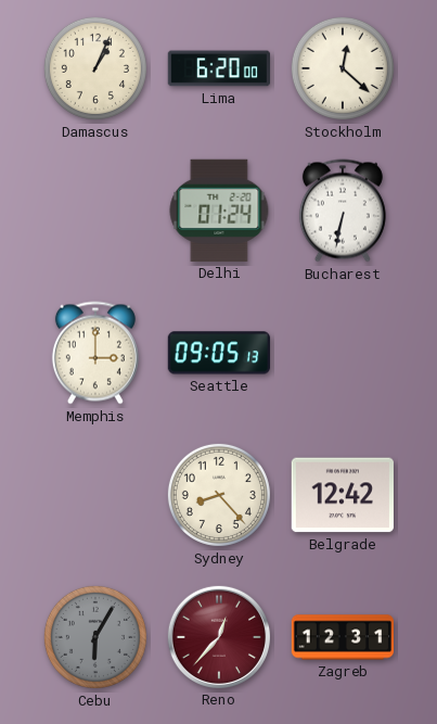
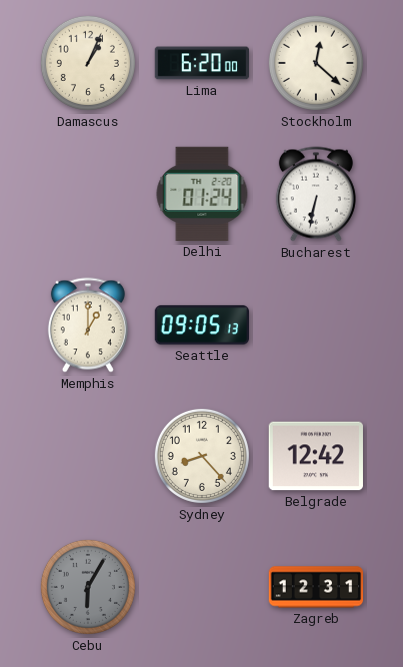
Memphis: 3:00 -> 1:00
Reno: 12:37 -> none
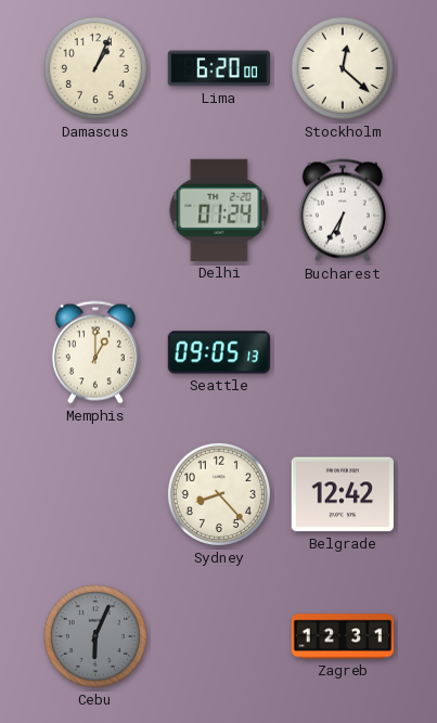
Bucharest: 6:32 -> 6:35
Cebu: 6:05 -> 6:04
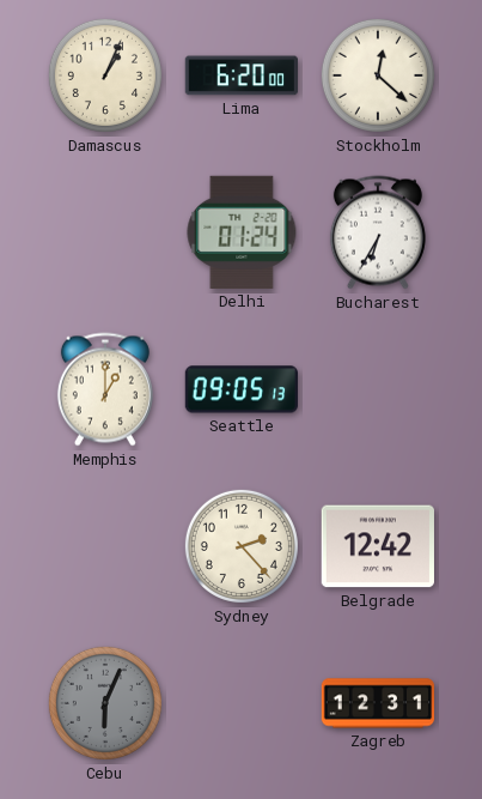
Sydney: 8:23 -> 2:23
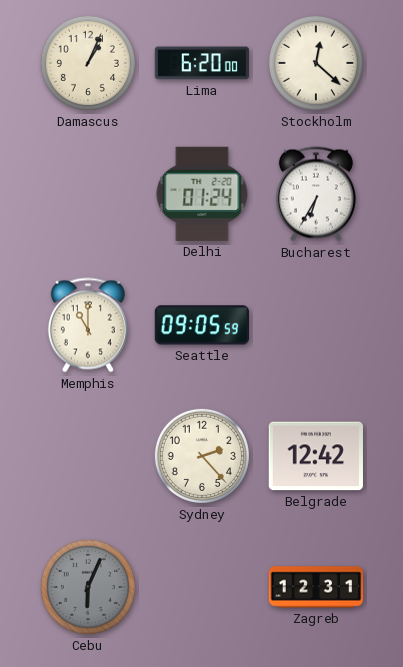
Memphis: 1:00 -> 11:00
Seattle: 09:05:13 -> 09:05:59
